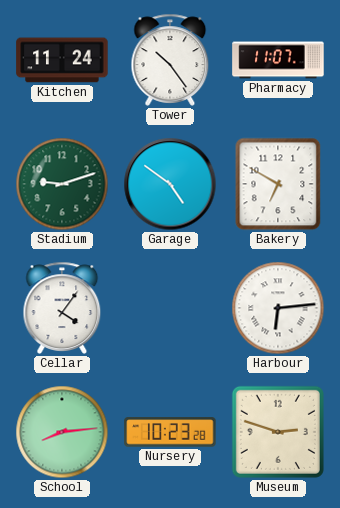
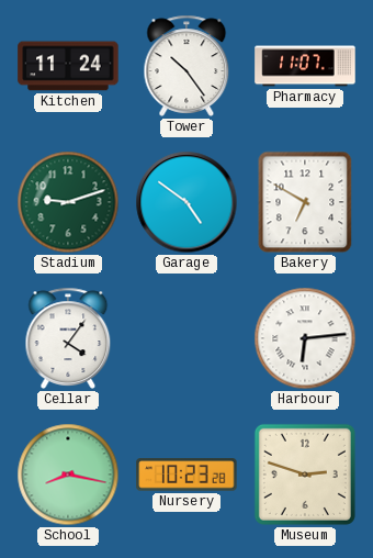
School: 8:14 -> 8:17
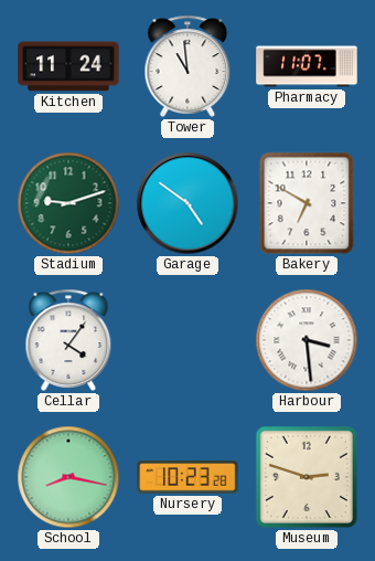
Tower: 10:24 -> 10:59
Harbour: 6:14 -> 3:29
